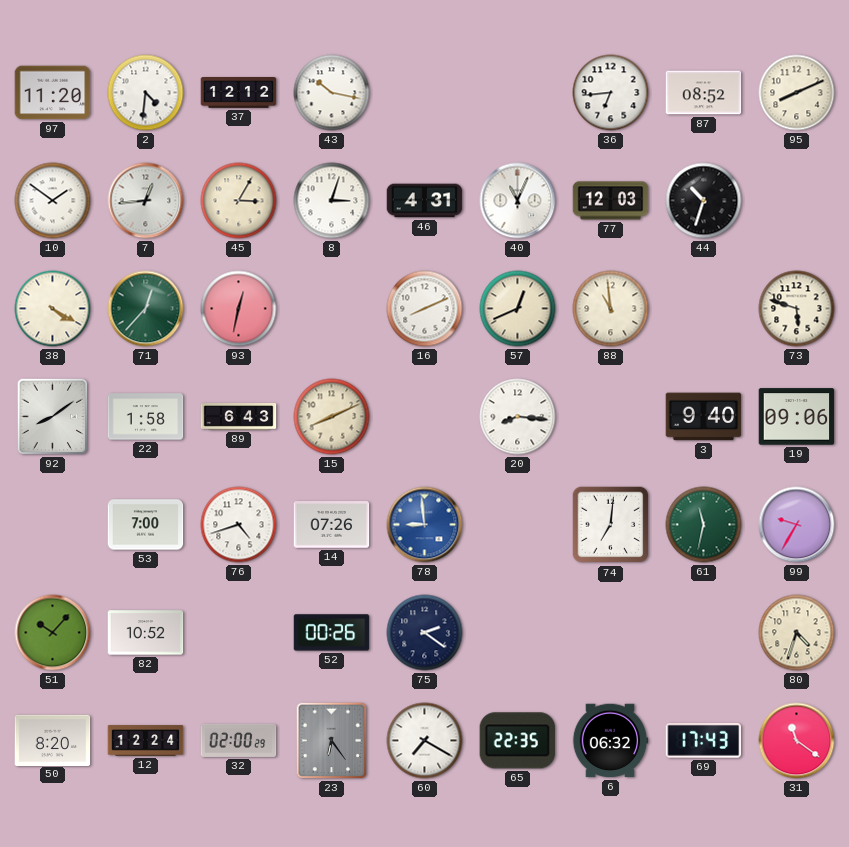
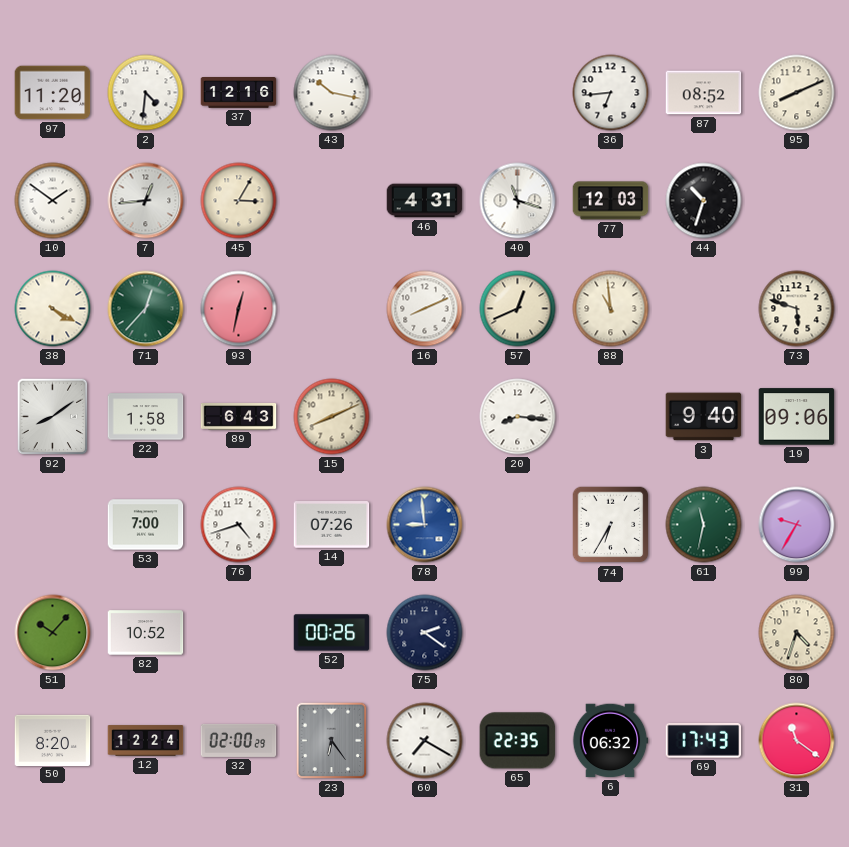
37: 12:12 -> 12:16
8: 3:03 -> none
40: 11:04 -> 11:18
74: 7:01 -> 6:35
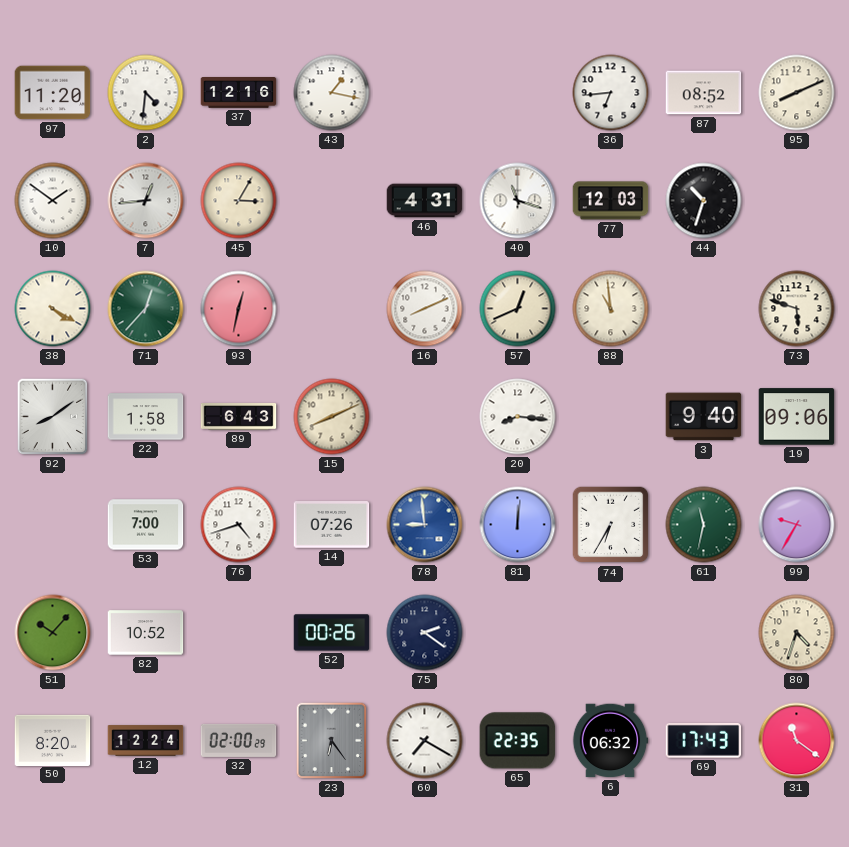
43: 10:17 -> 1:17
81: none -> 12:01
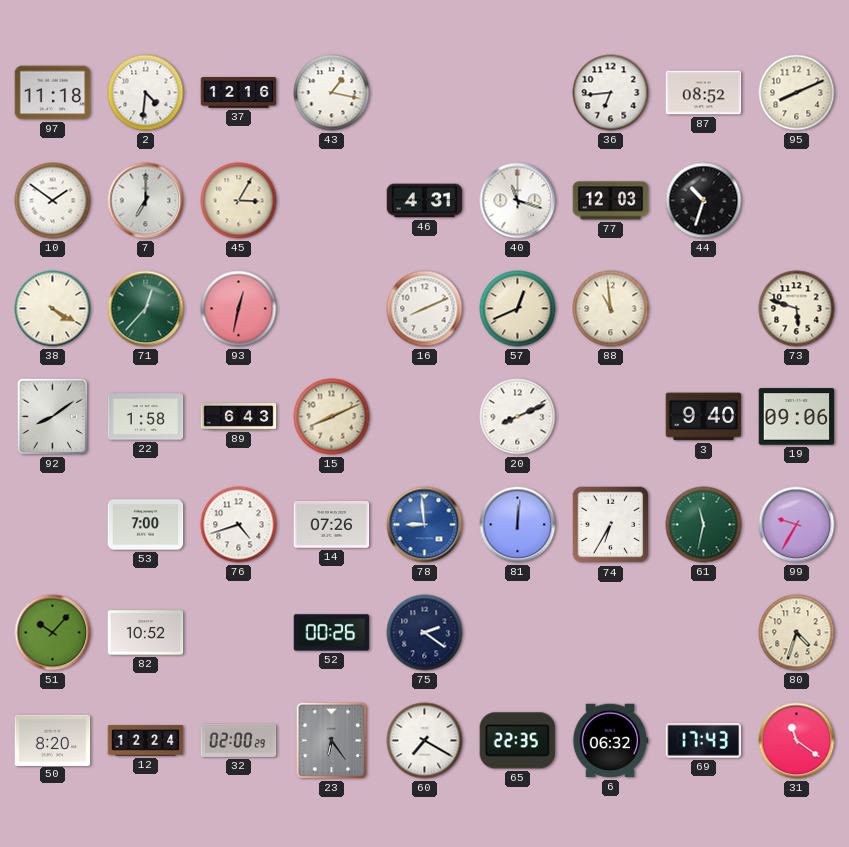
97: 11:20 -> 11:18
7: 12:44 -> 7:00
20: 8:16 -> 8:11
